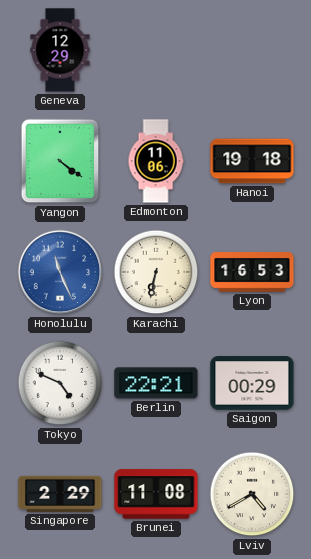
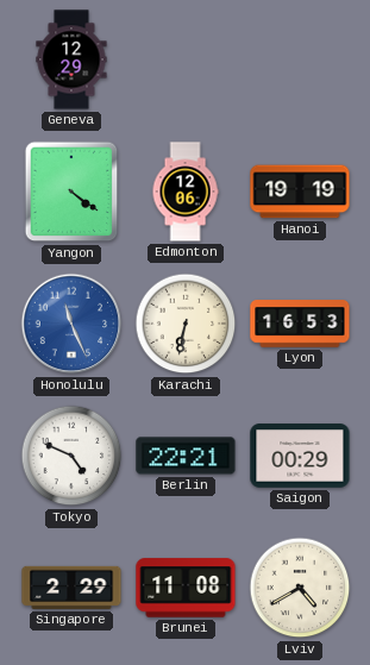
Edmonton: 11:06 -> 12:06
Hanoi: 19:18 -> 19:19
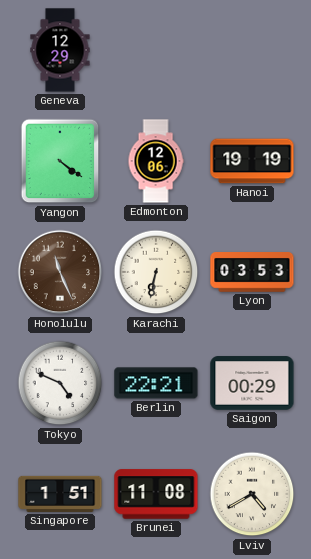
Honolulu dial: blue -> brown
Lyon: 16:53 -> 03:53
Singapore: 2:29 -> 1:51
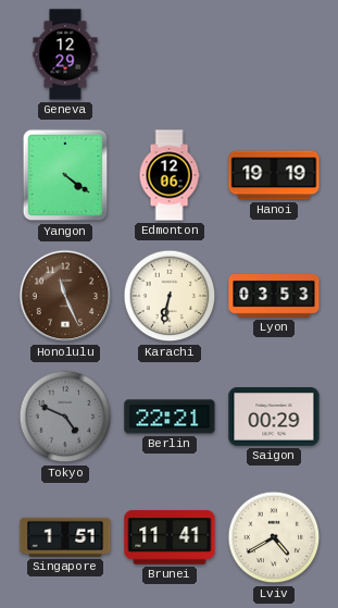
Tokyo dial: white -> grey
Brunei: 11:08 -> 11:41
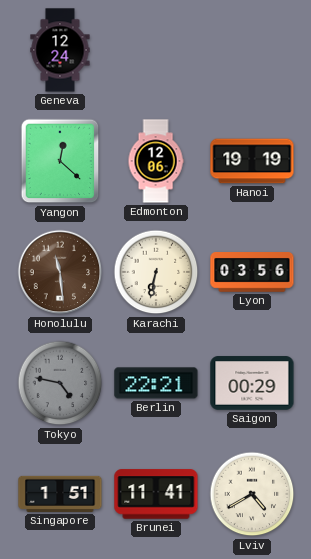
Geneva: 12:29 -> 12:24
Yangon: 4:21 -> 12:22
Honolulu: 11:26 -> 11:29
Lyon: 03:53 -> 03:56
Tokyo: 4:49 -> 4:47
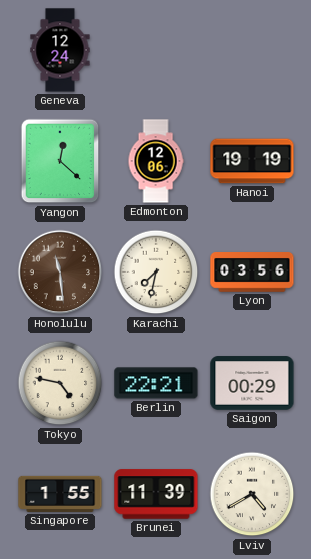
Karachi: 6:32 -> 7:32
Tokyo dial: grey -> cream
Singapore: 1:51 -> 1:55
Brunei: 11:41 -> 11:39
